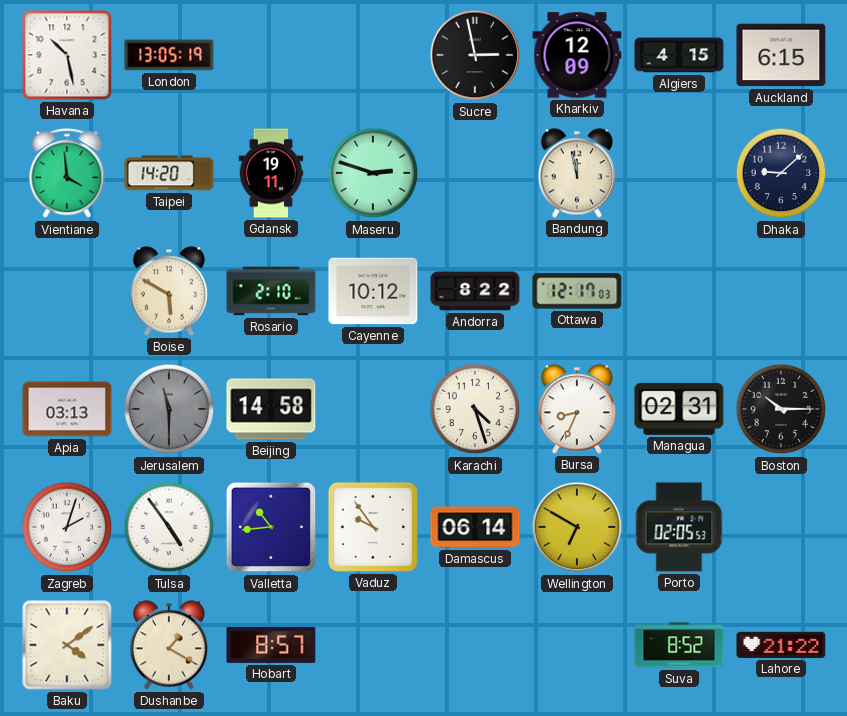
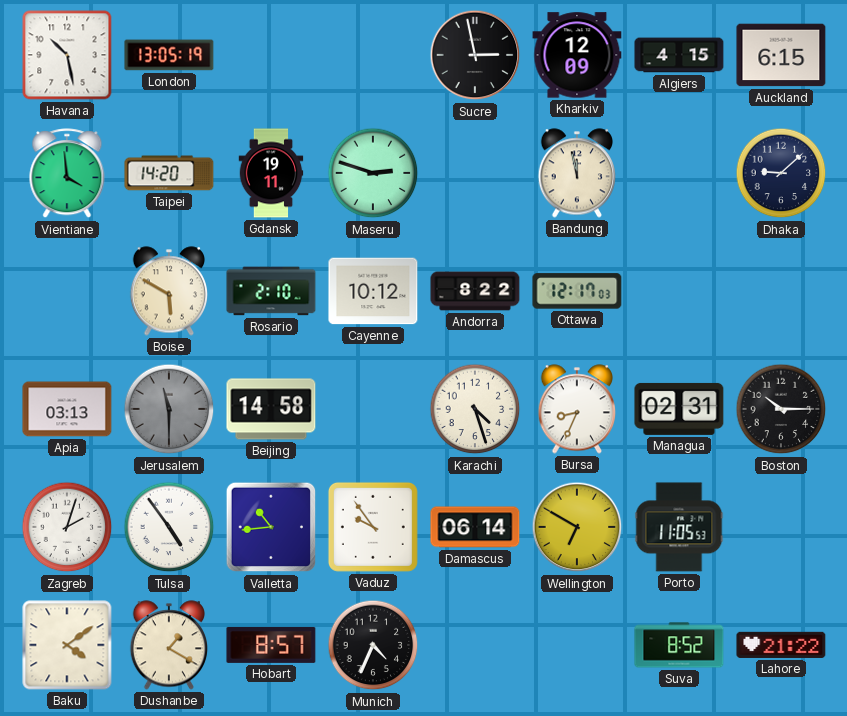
Porto: 02:05 -> 11:05
Munich: none -> 4:34
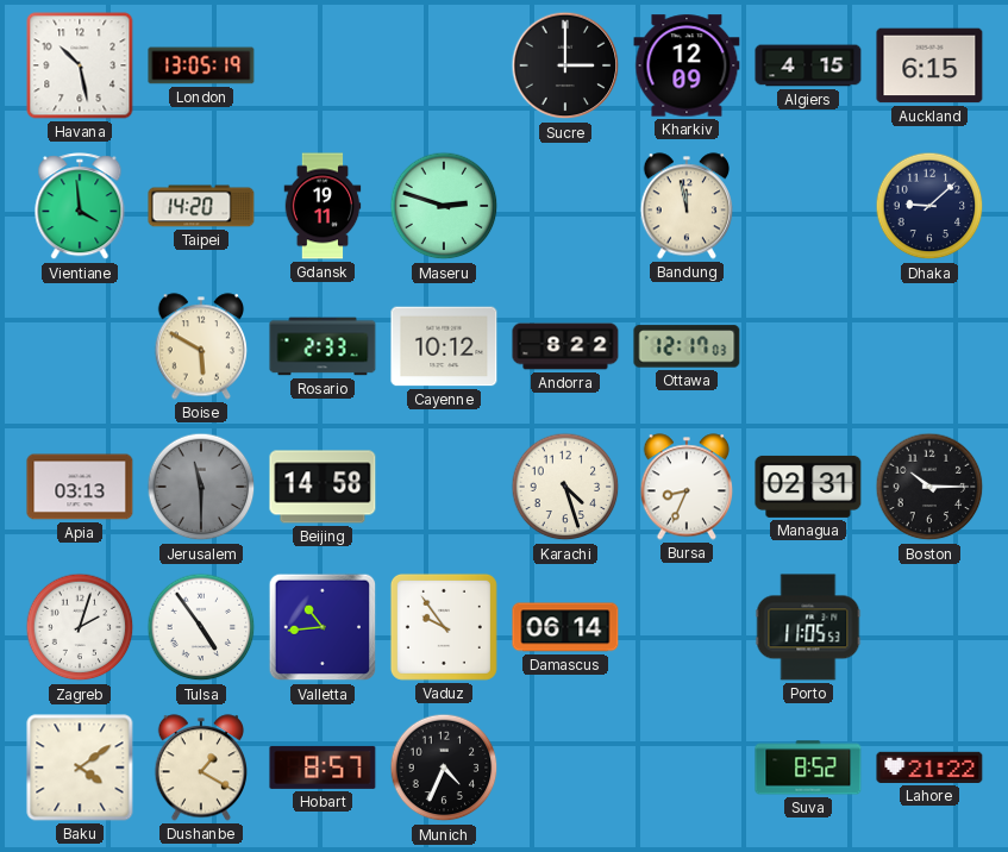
Sucre: 2:58 -> 3:00
Rosario: 2:10 -> 2:33
Wellington: 6:50 -> none
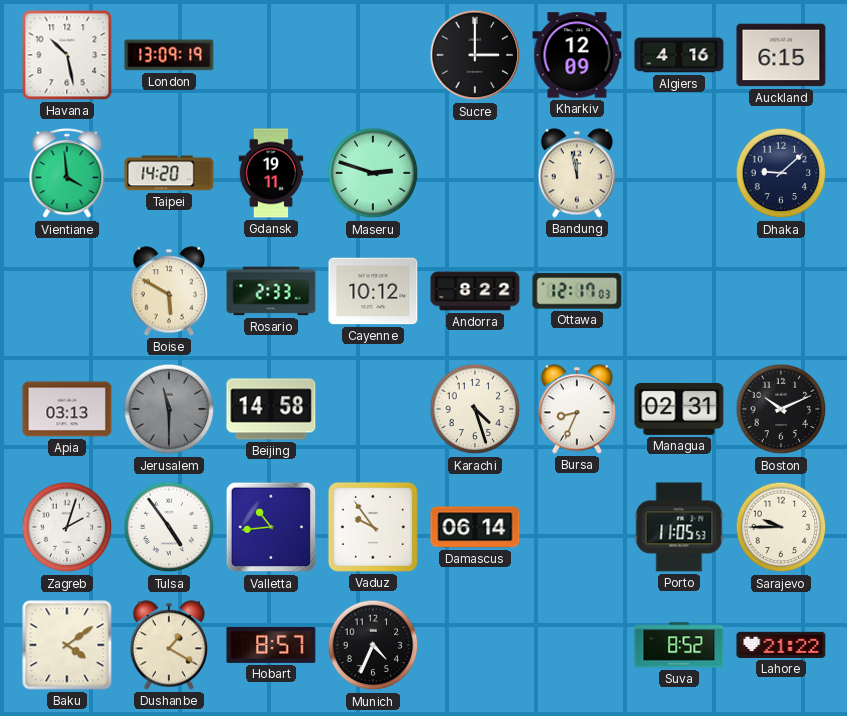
London: 13:05 -> 13:09
Algiers: 4:15 -> 4:16
Boston: 10:15 -> 10:11
Sarajevo: none -> 9:45
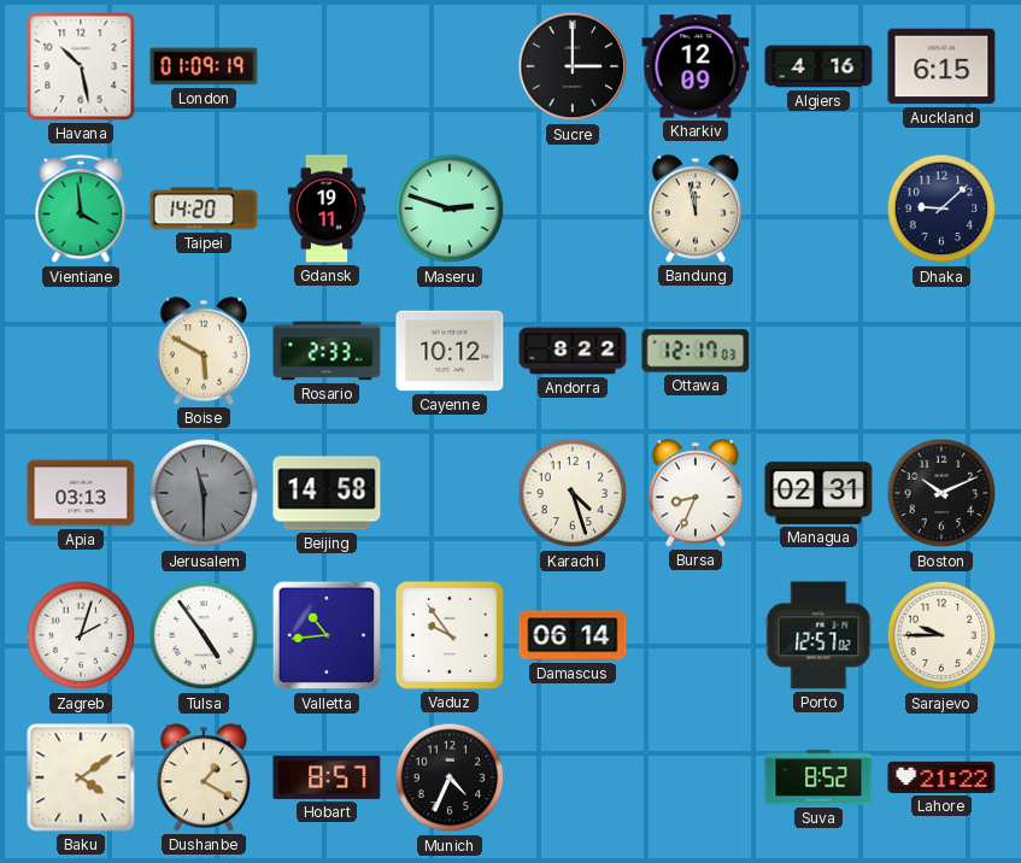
London: 13:09 -> 01:09
Porto: 11:05 -> 12:57
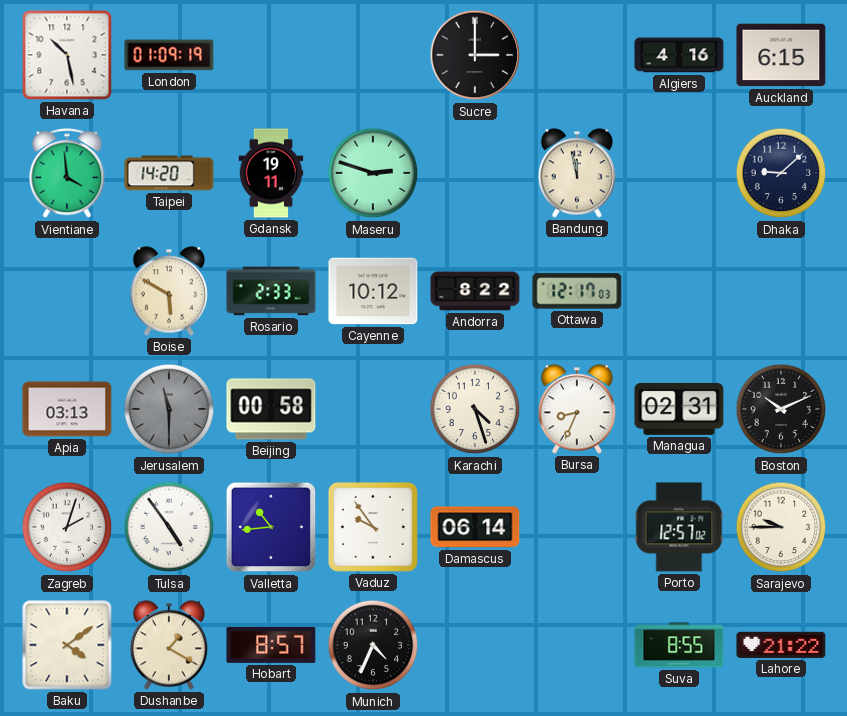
Kharkiv: 12:09 -> none
Beijing: 14:58 -> 00:58
Suva: 8:52 -> 8:55
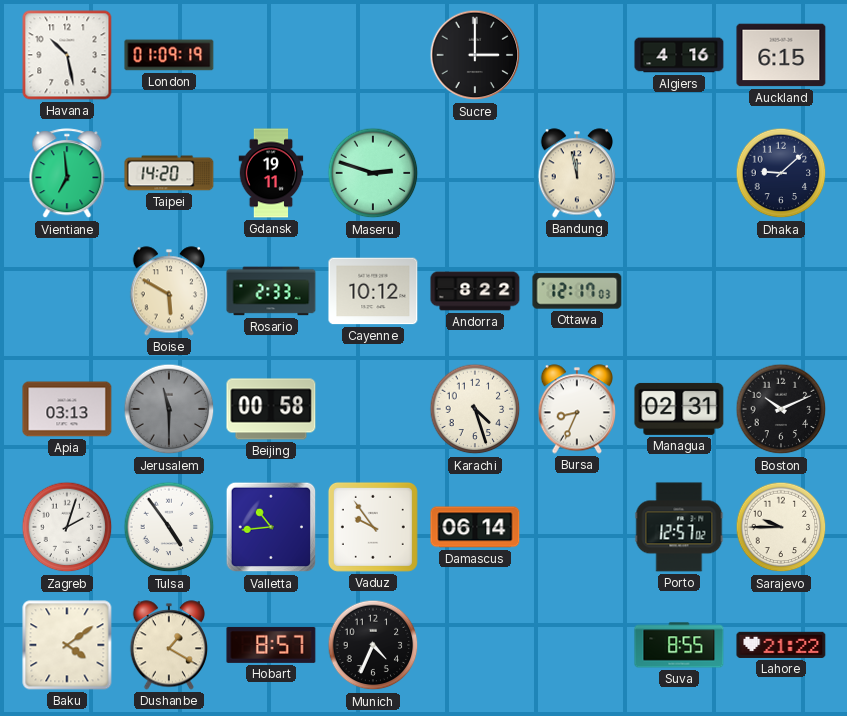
Vientiane: 3:59 -> 6:59
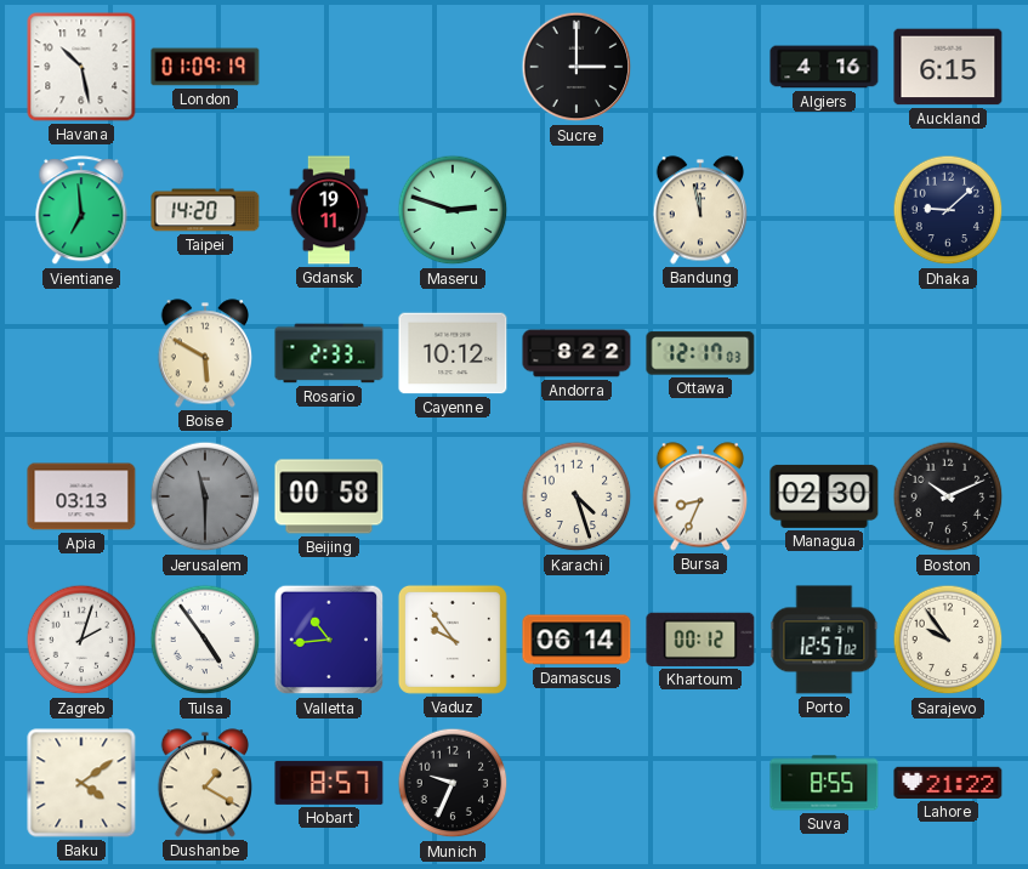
Managua: 02:31 -> 02:30
Khartoum: none -> 00:12
Sarajevo: 9:45 -> 9:54
Munich: 4:34 -> 9:34
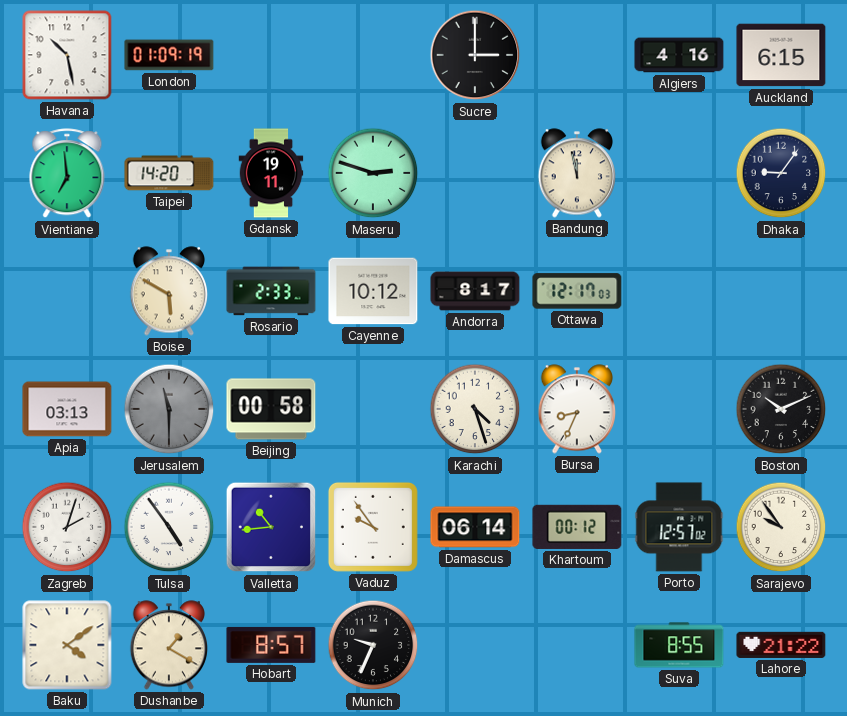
Dhaka: 9:08 -> 9:06
Andorra: 8:22 -> 8:17
Managua: 02:30 -> none
